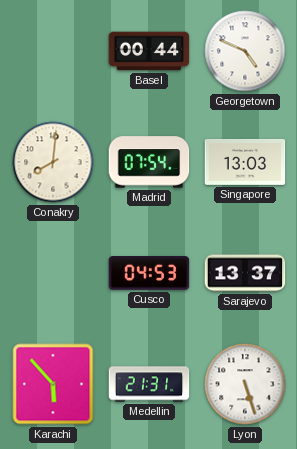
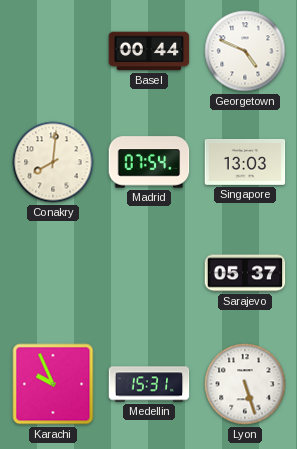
Cusco: 04:53 -> none
Sarajevo: 13:37 -> 05:37
Karachi: 5:53 -> 9:56
Medellin: 21:31 -> 15:31
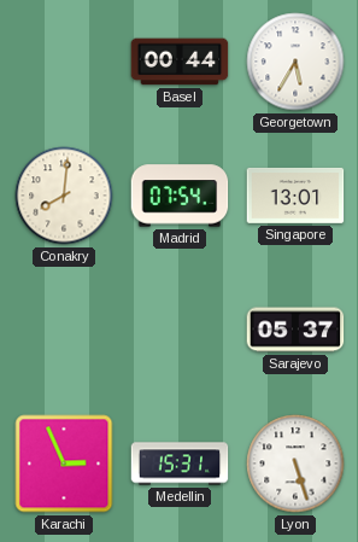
Georgetown: 4:49 -> 5:35
Singapore: 13:03 -> 13:01
Karachi: 9:56 -> 2:56
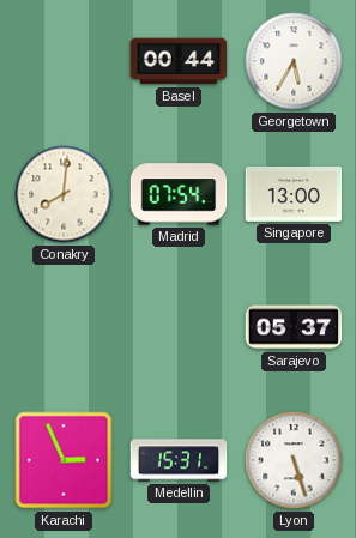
Singapore: 13:01 -> 13:00
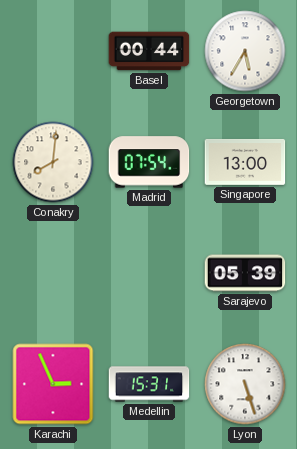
Sarajevo: 05:37 -> 05:39
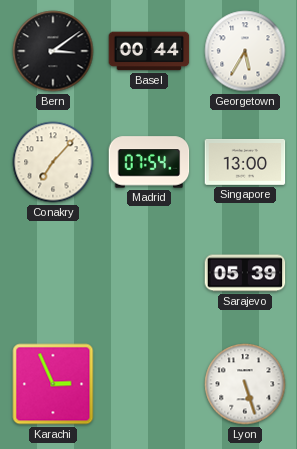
Bern: none -> 3:09
Conakry: 8:01 -> 7:07
Medellin: 15:31 -> none
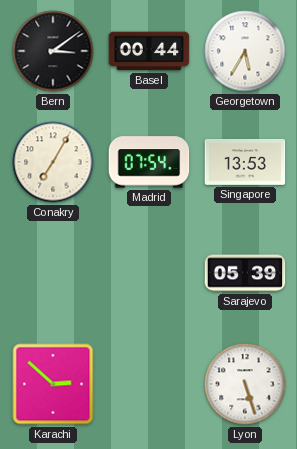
Conakry: 7:07 -> 7:05
Singapore: 13:00 -> 13:53
Karachi: 2:56 -> 2:52
